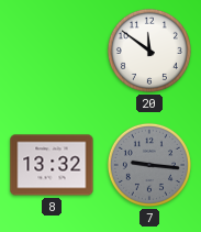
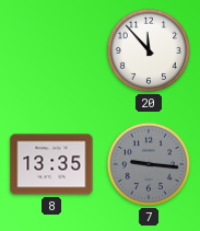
20: 11:51 -> 11:53
8: 13:32 -> 13:35
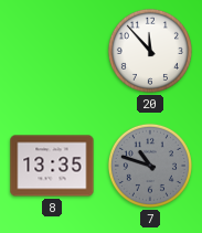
7: 9:16 -> 10:48
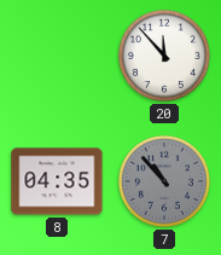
8: 13:35 -> 04:35
7: 10:48 -> 10:53
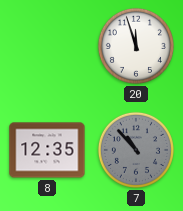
20: 11:53 -> 11:57
8: 04:35 -> 12:35
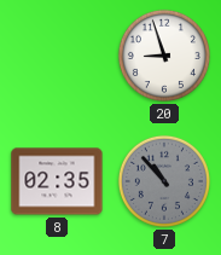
20: 11:57 -> 8:57
8: 12:35 -> 02:35
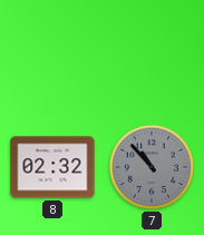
20: 8:57 -> none
8: 02:35 -> 02:32
